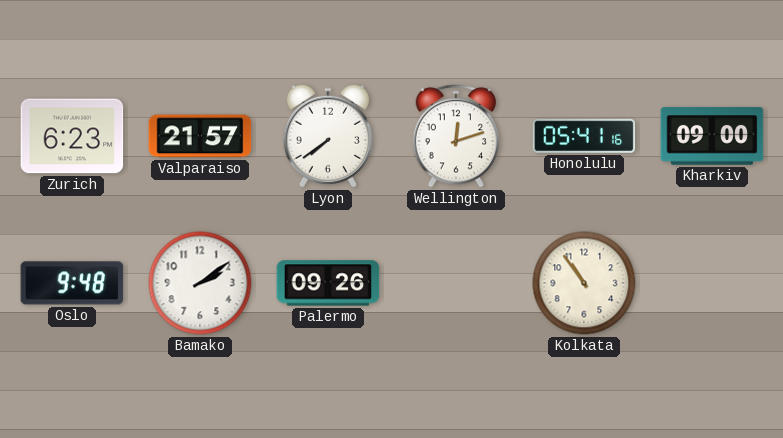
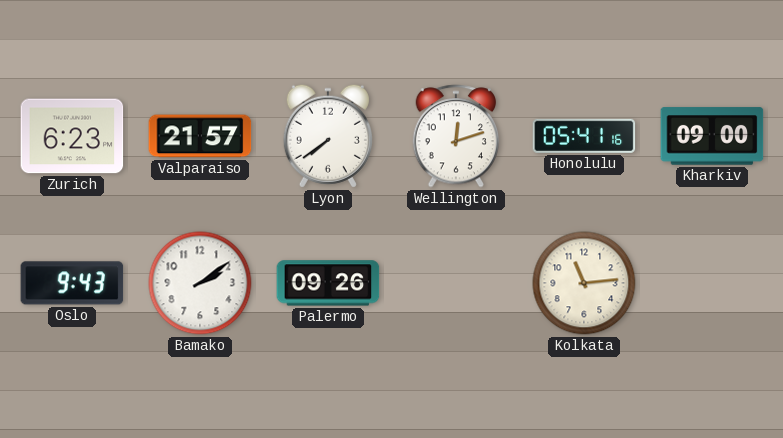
Oslo: 9:48 -> 9:43
Kolkata: 10:54 -> 11:14
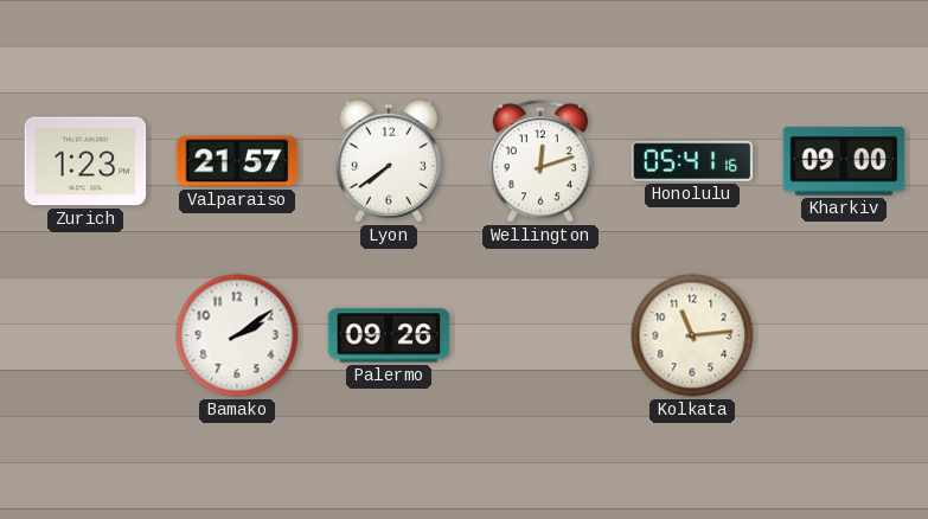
Zurich: 6:23 -> 1:23
Oslo: 9:43 -> none
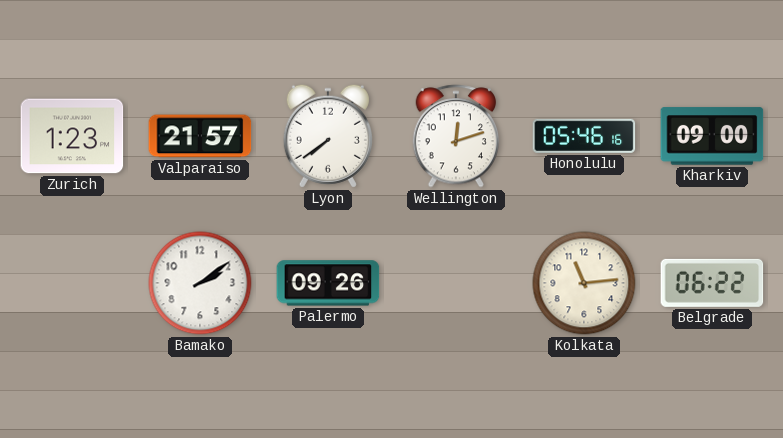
Honolulu: 05:41 -> 05:46
Belgrade: none -> 06:22
